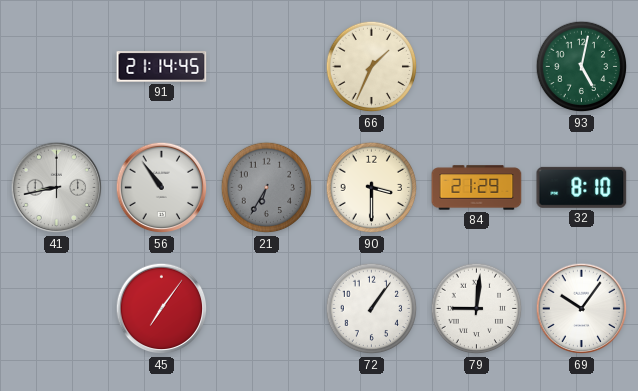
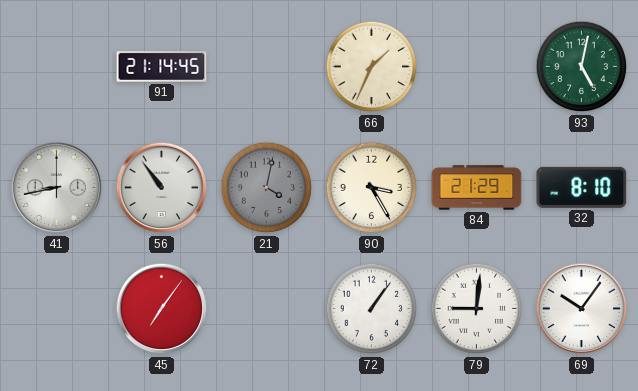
21: 6:35 -> 4:02
90: 3:30 -> 3:25
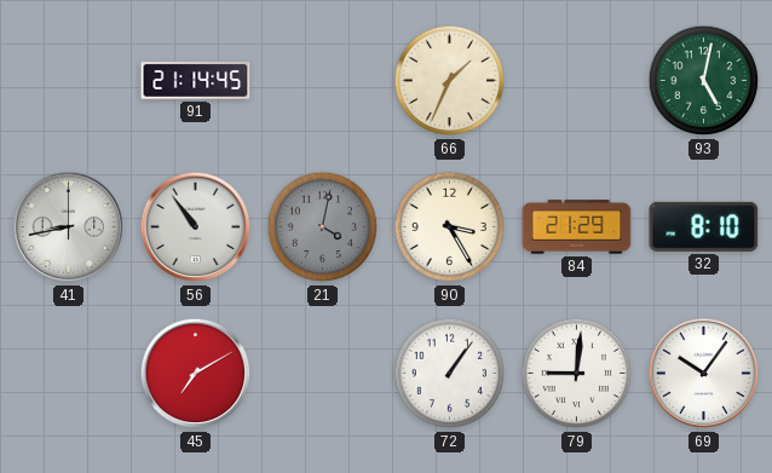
45: 7:06 -> 7:10
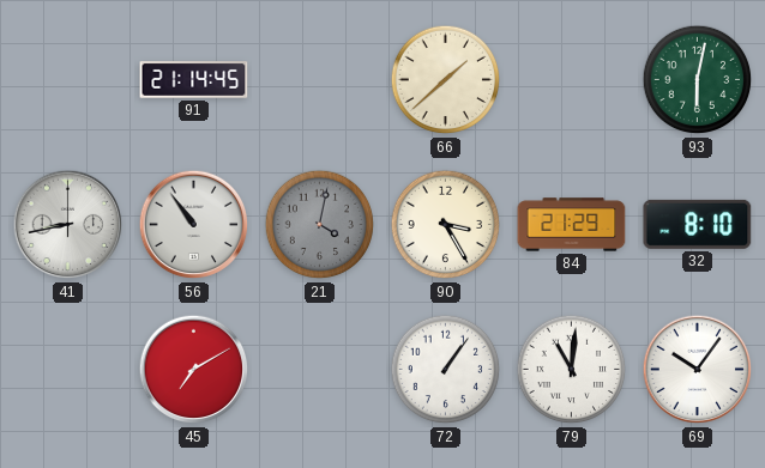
66: 1:34 -> 1:38
93: 5:02 -> 6:02
79: 9:01 -> 11:01
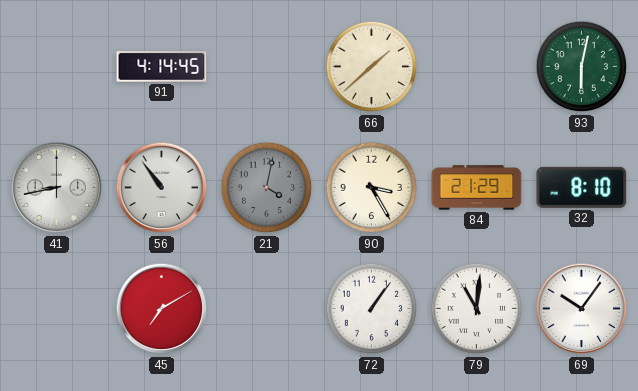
91: 21:14 -> 4:14
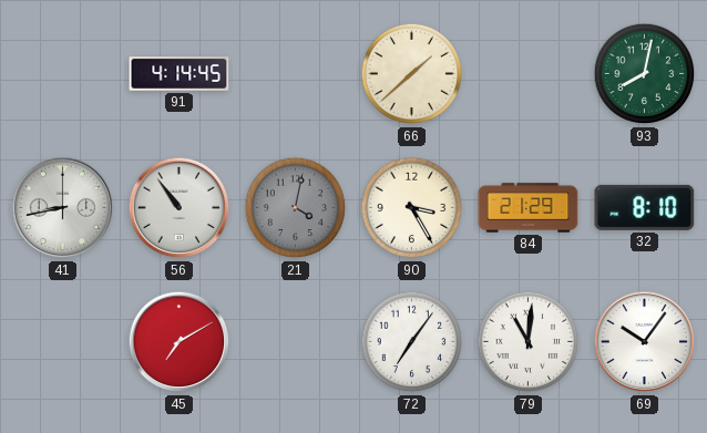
93: 6:02 -> 8:02
72: 1:06 -> 7:06
